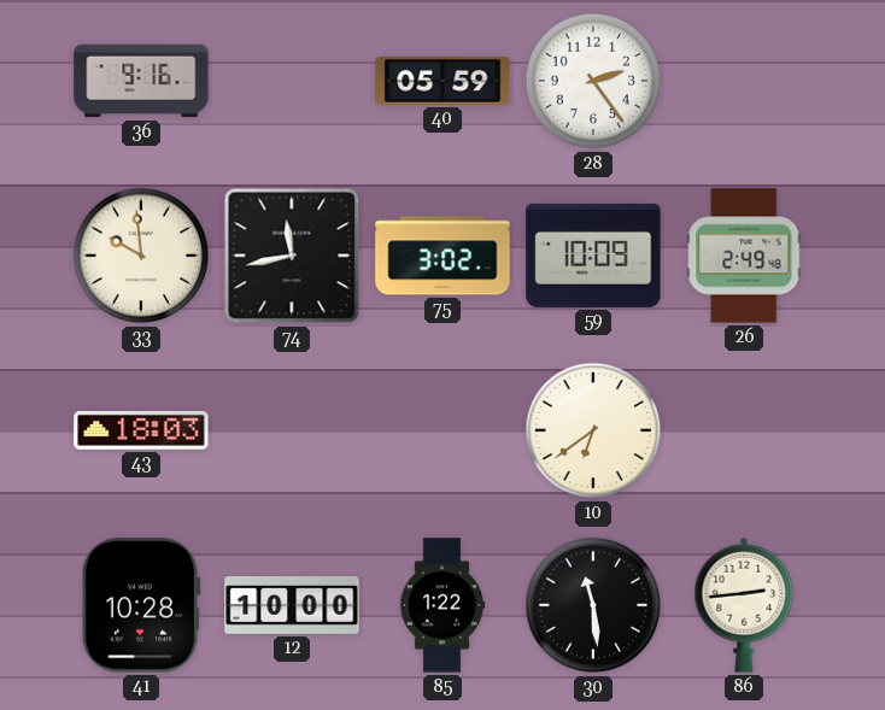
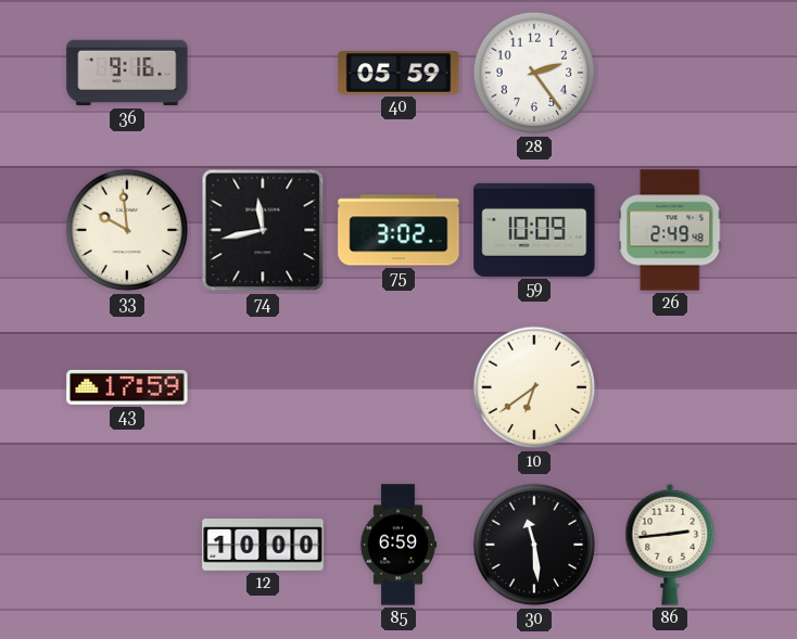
43: 18:03 -> 17:59
41: 10:28 -> none
85: 1:22 -> 6:59
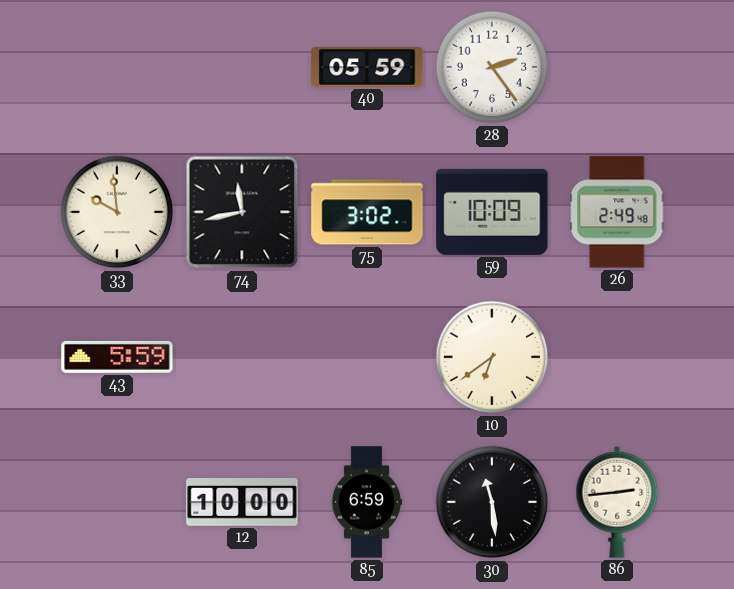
36: 9:16 -> none
43: 17:59 -> 5:59
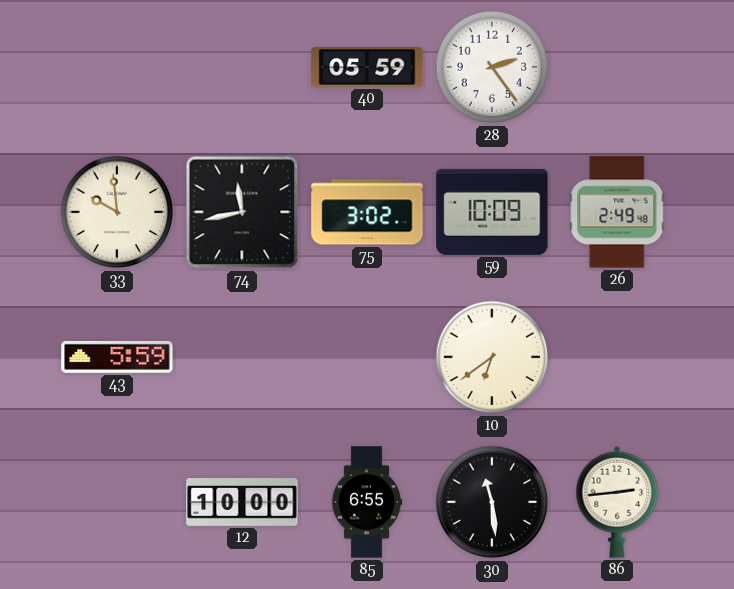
85: 6:59 -> 6:55
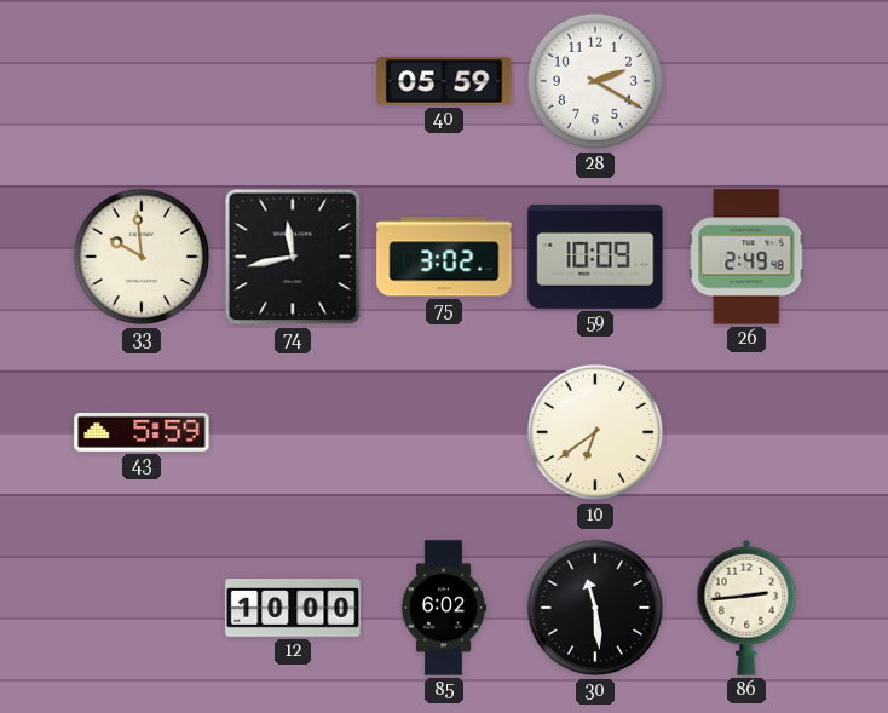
28: 2:24 -> 2:20
85: 6:55 -> 6:02
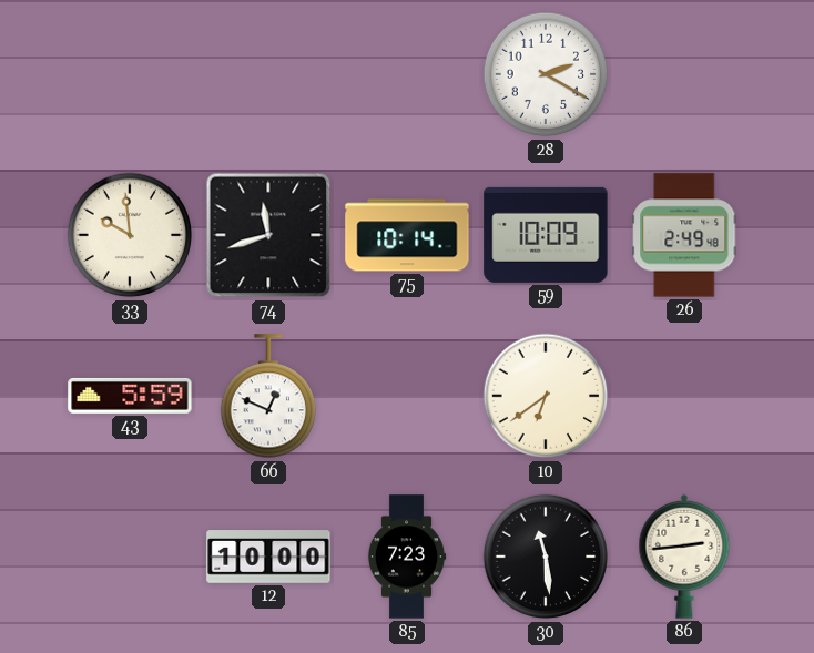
40: 05:59 -> none
74: 11:43 -> 11:42
75: 3:02 -> 10:14
66: none -> 12:49
85: 6:02 -> 7:23
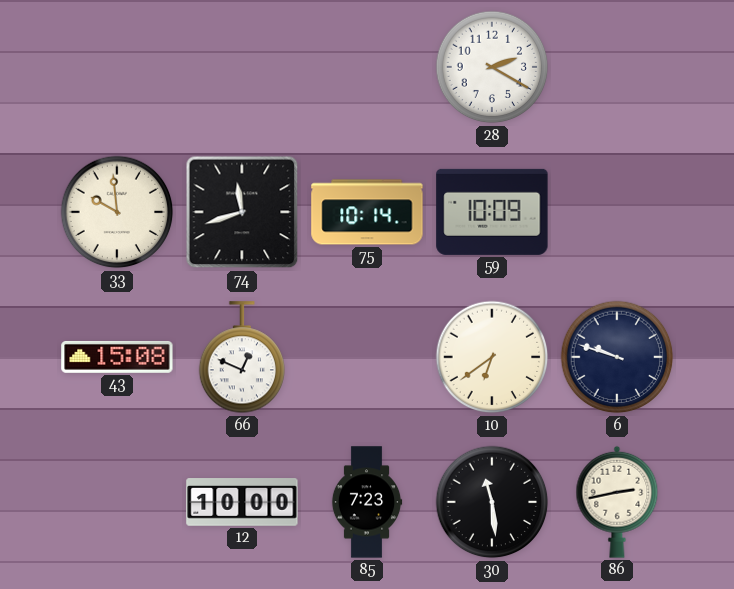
26: 2:49 -> none
43: 5:59 -> 15:08
6: none -> 9:48
86: 2:44 -> 2:43
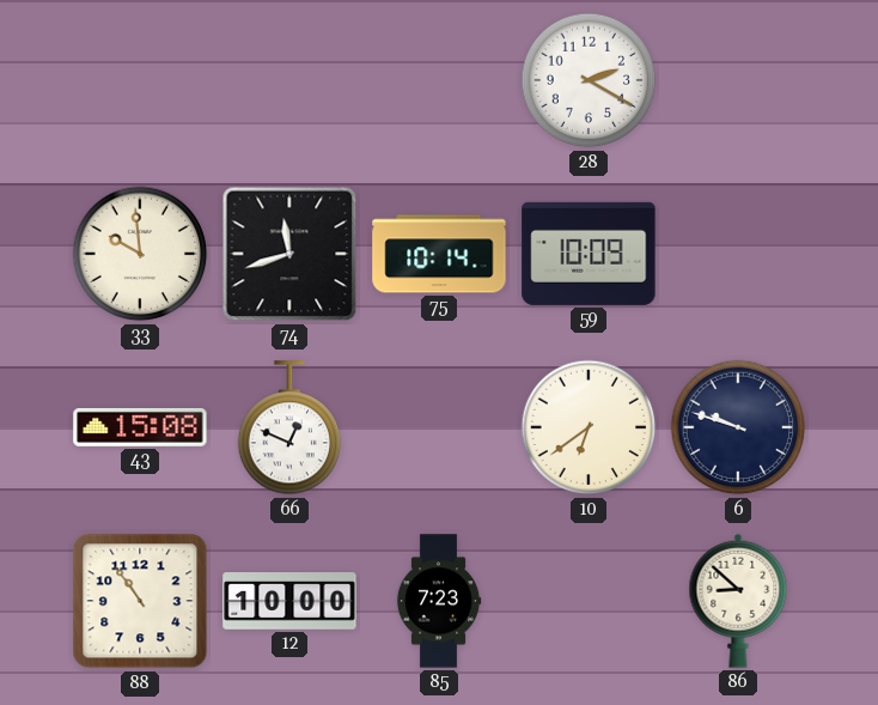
88: none -> 10:54
30: 11:29 -> none
86: 2:43 -> 8:52
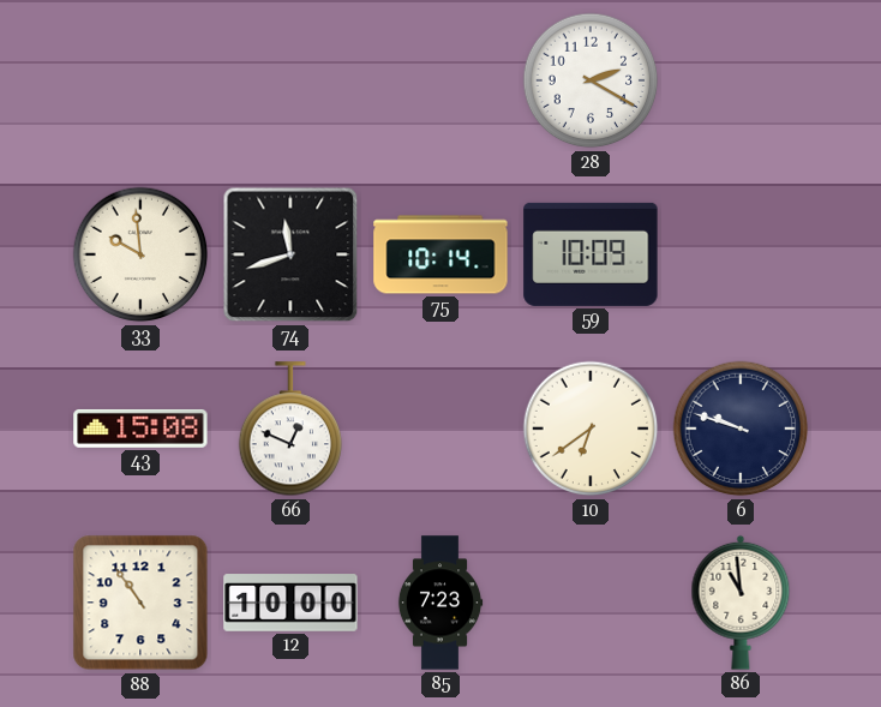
86: 8:52 -> 10:59
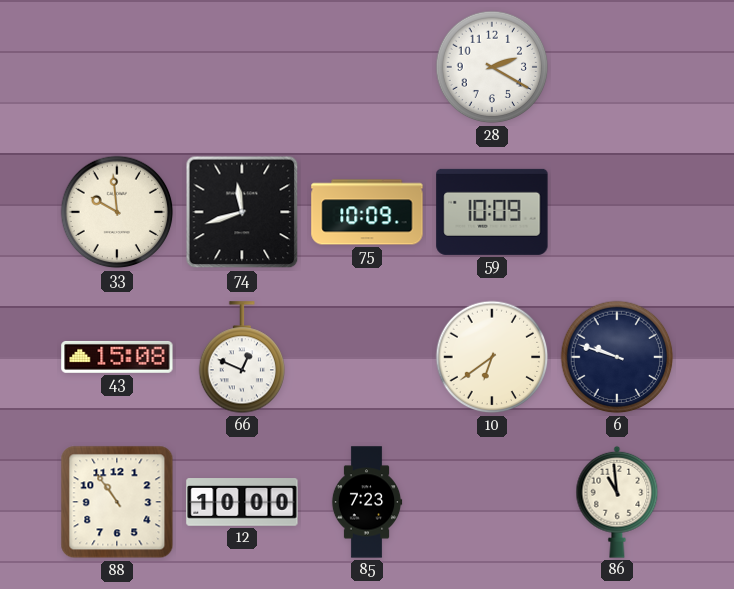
75: 10:14 -> 10:09
